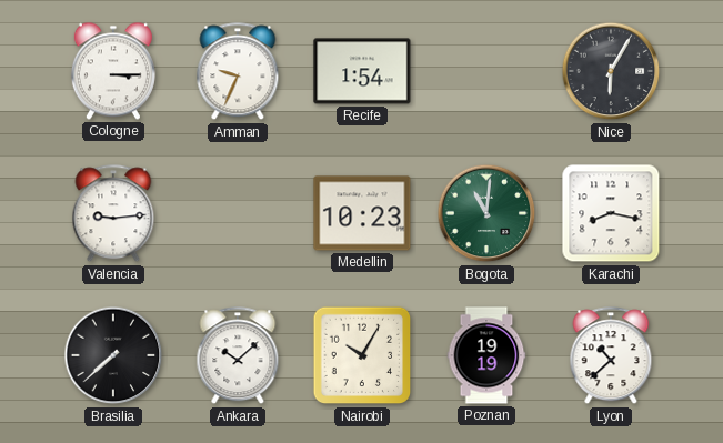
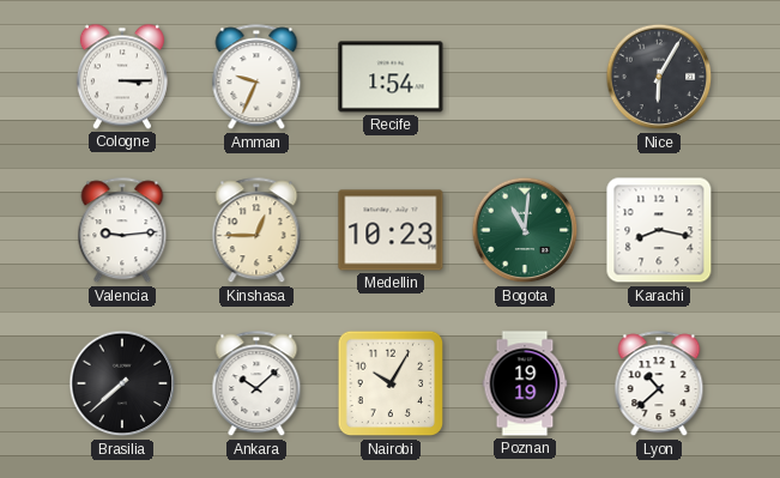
Kinshasa: none -> 12:45
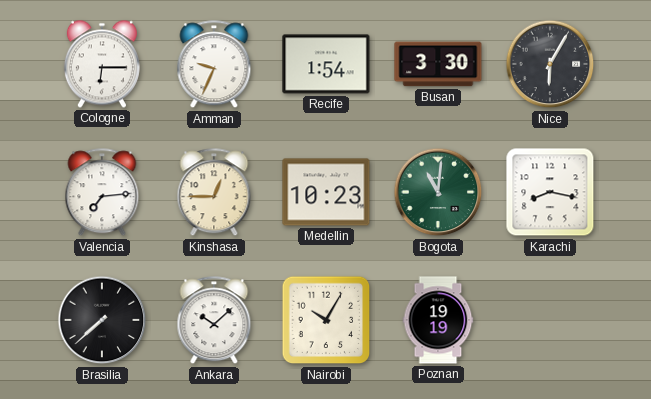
Cologne: 3:15 -> 6:15
Busan: none -> 3:30
Valencia: 9:14 -> 7:14
Lyon: 10:38 -> none
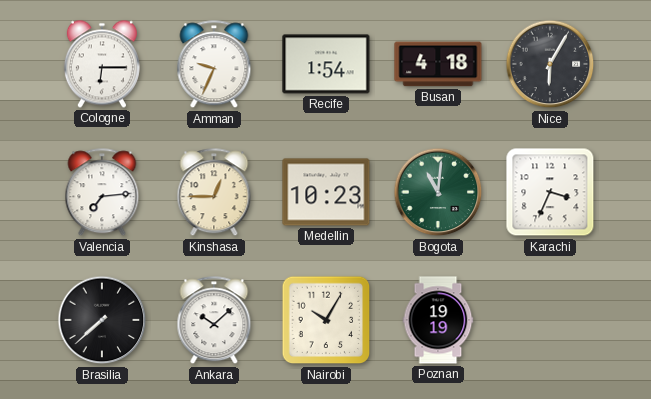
Busan: 3:30 -> 4:18
Karachi: 8:17 -> 3:34
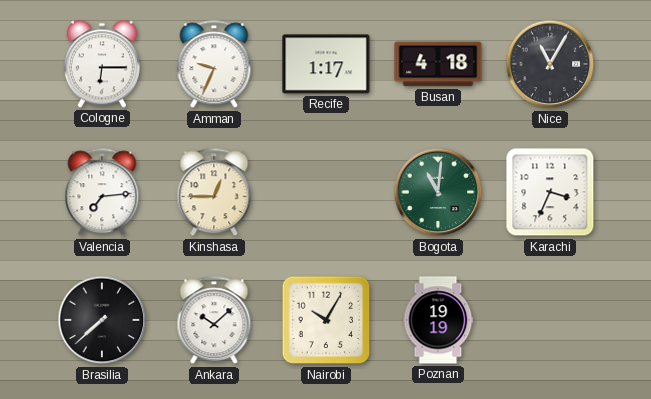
Recife: 1:54 -> 1:17
Nice: 6:05 -> 11:05
Medellin: 10:23 -> none
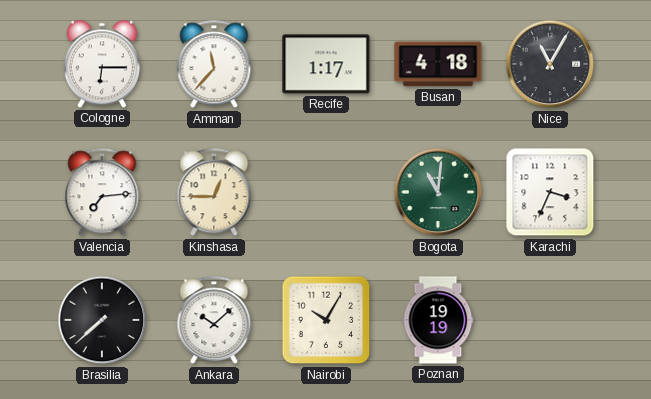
Amman: 9:34 -> 11:37
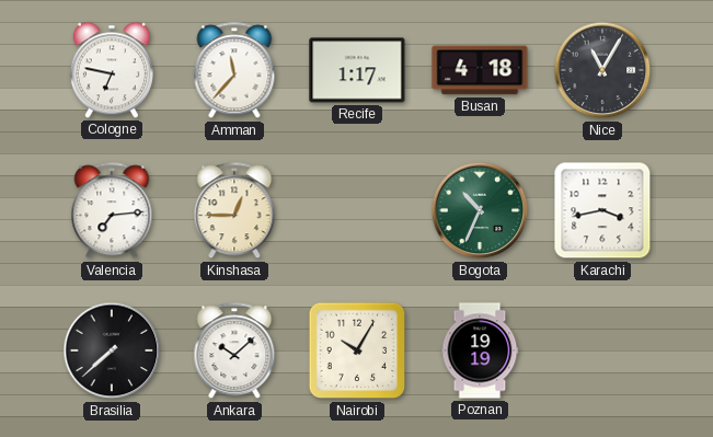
Cologne: 6:15 -> 6:47
Bogota: 11:01 -> 10:34
Karachi: 3:34 -> 3:43
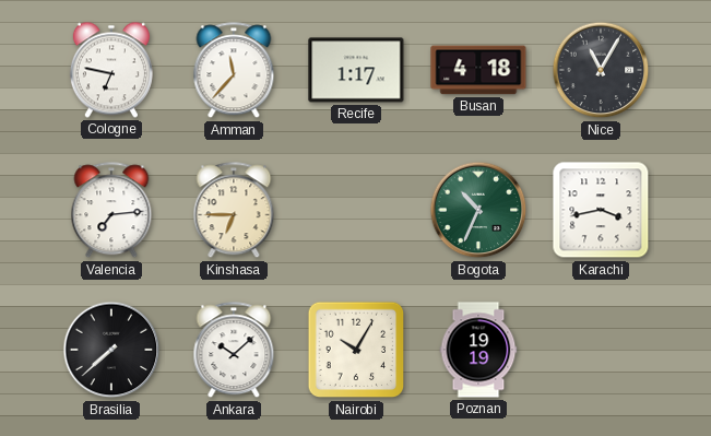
Kinshasa: 12:45 -> 6:45
